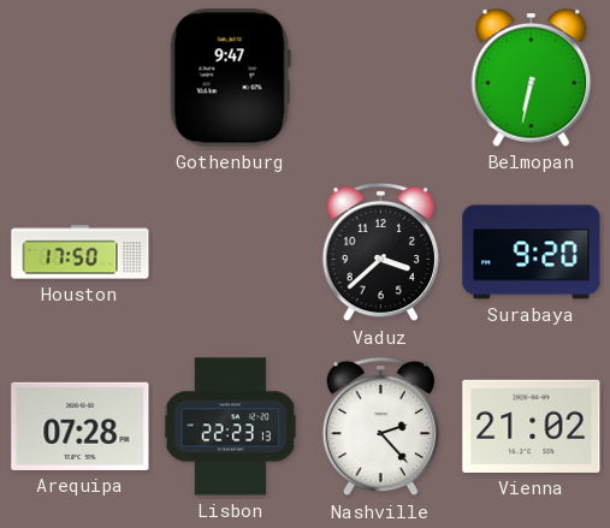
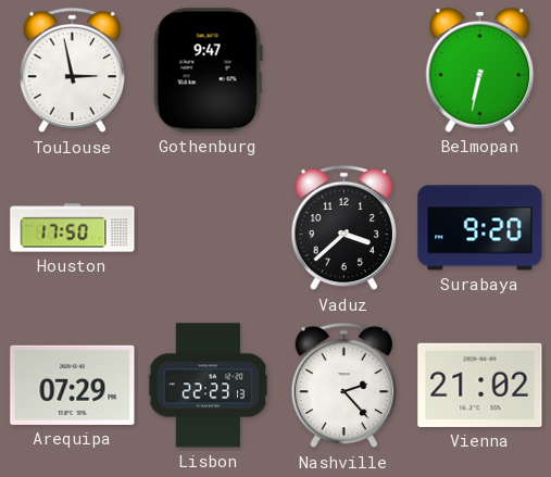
Toulouse: none -> 2:58
Arequipa: 07:28 -> 07:29
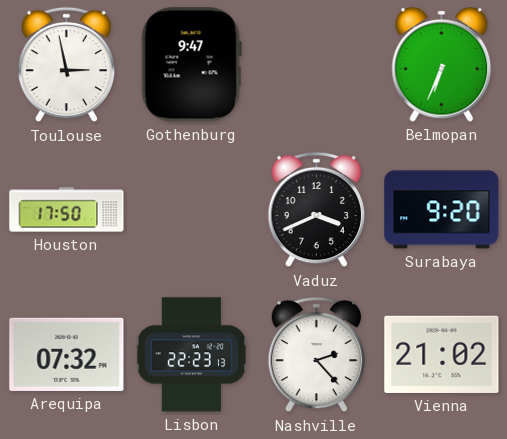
Belmopan: 6:32 -> 6:34
Vaduz: 3:38 -> 3:41
Arequipa: 07:29 -> 07:32
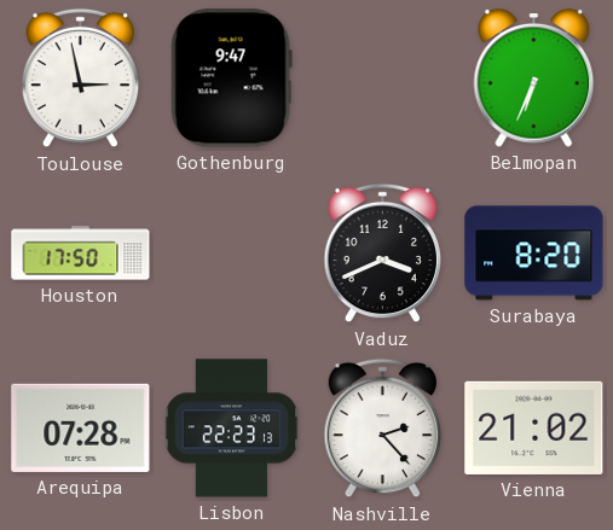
Surabaya: 9:20 -> 8:20
Arequipa: 07:32 -> 07:28
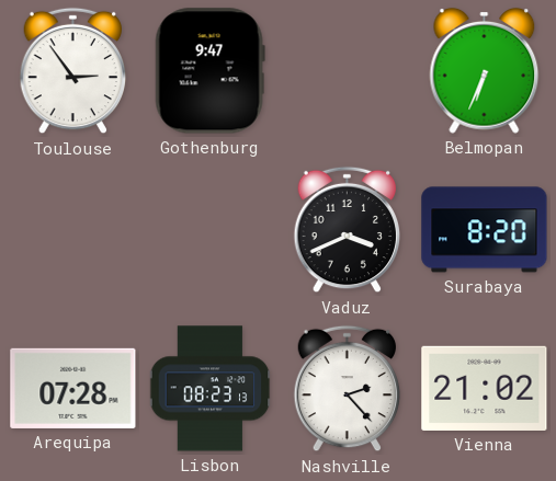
Toulouse: 2:58 -> 2:54
Houston: 17:50 -> none
Lisbon: 22:23 -> 08:23
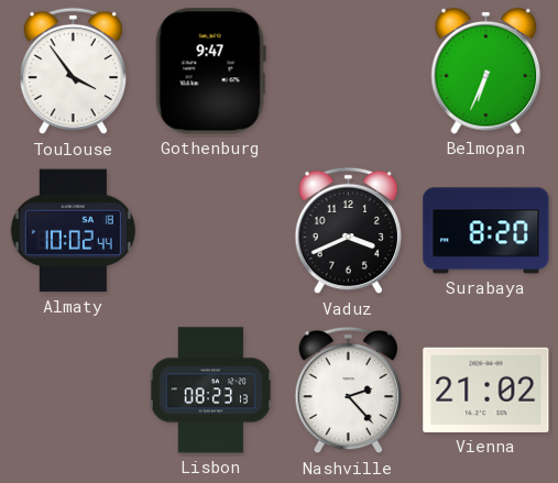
Toulouse: 2:54 -> 3:54
Almaty: none -> 10:02
Arequipa: 07:28 -> none
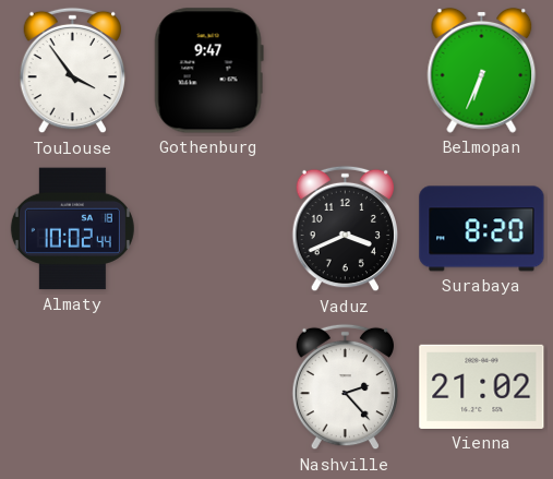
Lisbon: 08:23 -> none
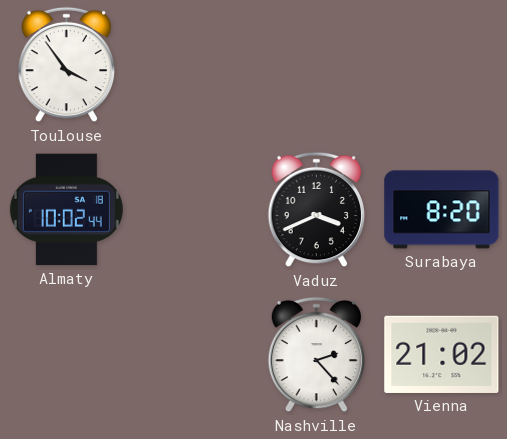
Gothenburg: 9:47 -> none
Belmopan: 6:34 -> none
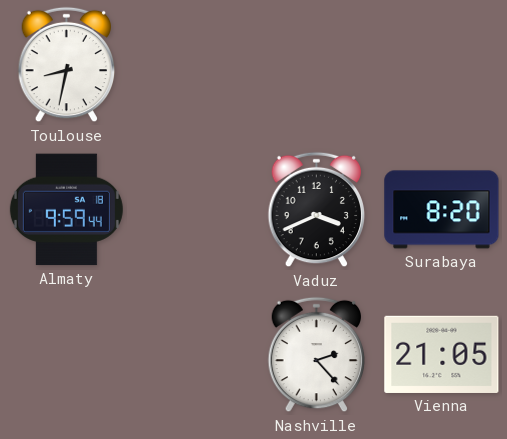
Toulouse: 3:54 -> 8:32
Almaty: 10:02 -> 9:59
Vienna: 21:02 -> 21:05
